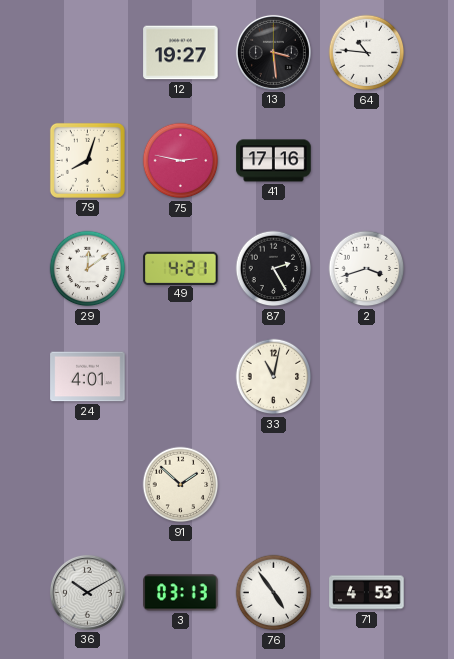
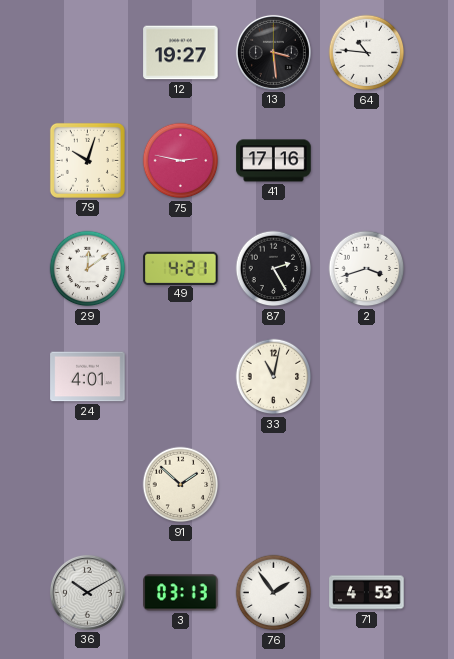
79: 8:03 -> 10:03
76: 4:54 -> 1:54
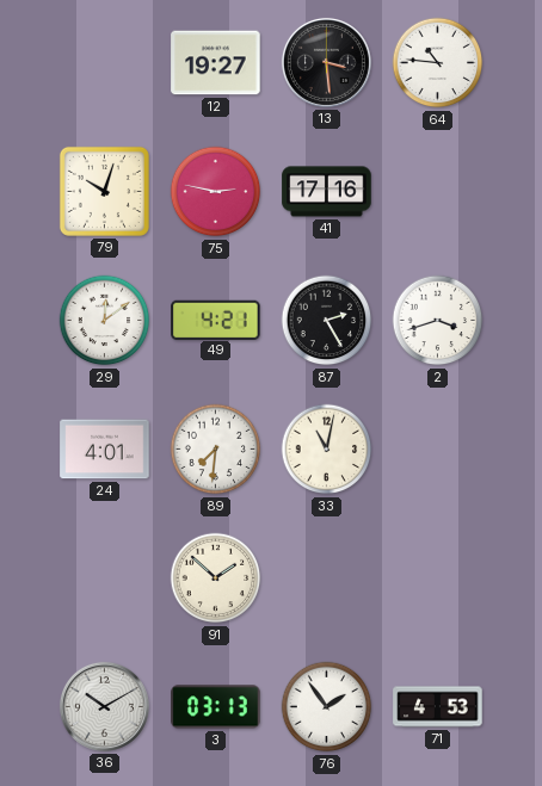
89: none -> 7:31
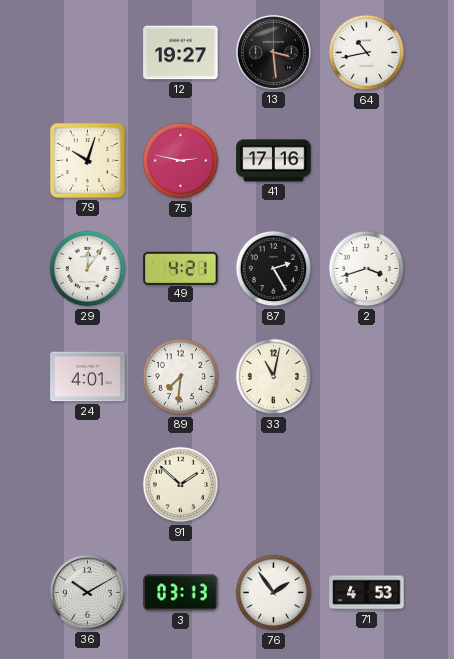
64: 10:46 -> 10:43
29: 12:09 -> 12:06
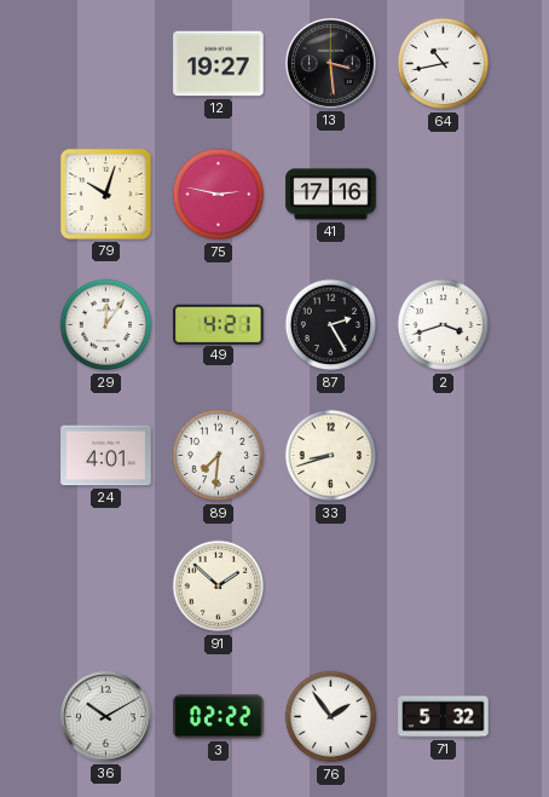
33: 11:02 -> 8:42
3: 03:13 -> 02:22
71: 4:53 -> 5:32
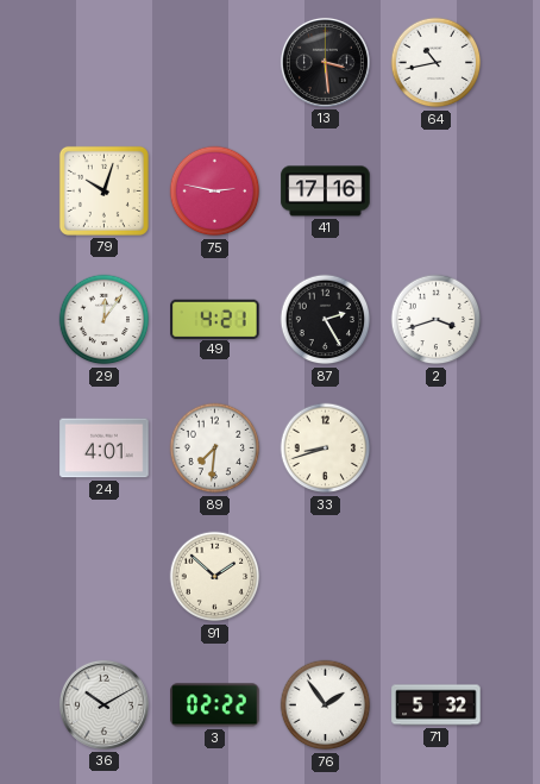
12: 19:27 -> none
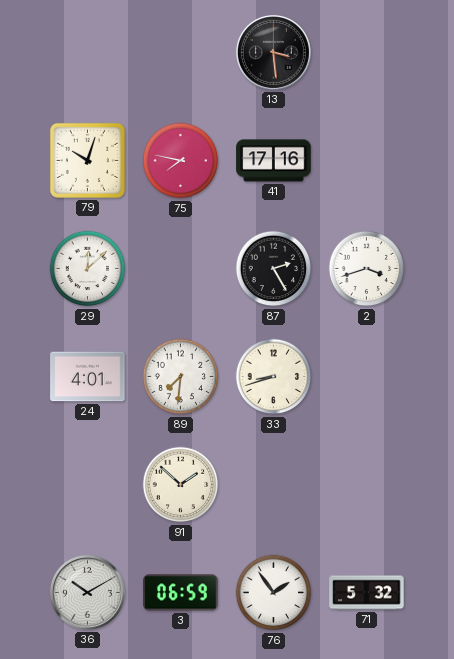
64: 10:43 -> none
75: 2:47 -> 7:47
29: 12:06 -> 12:08
49: 4:21 -> none
3: 02:22 -> 06:59
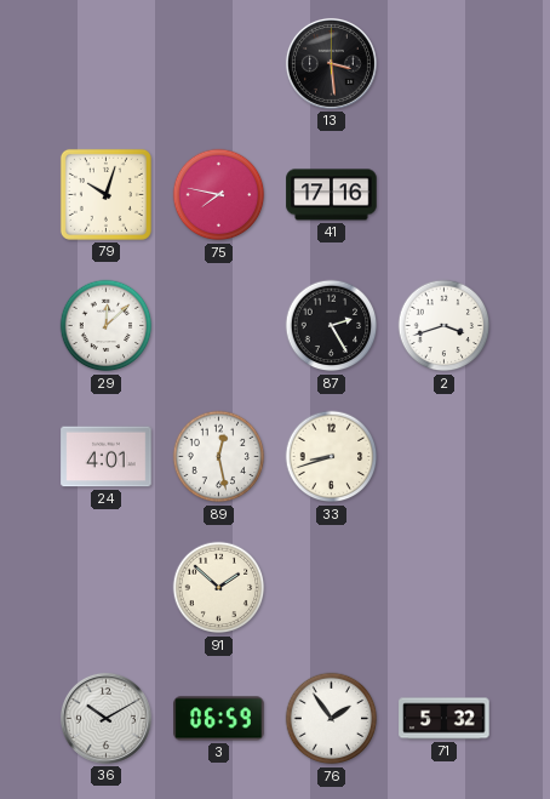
89: 7:31 -> 12:28
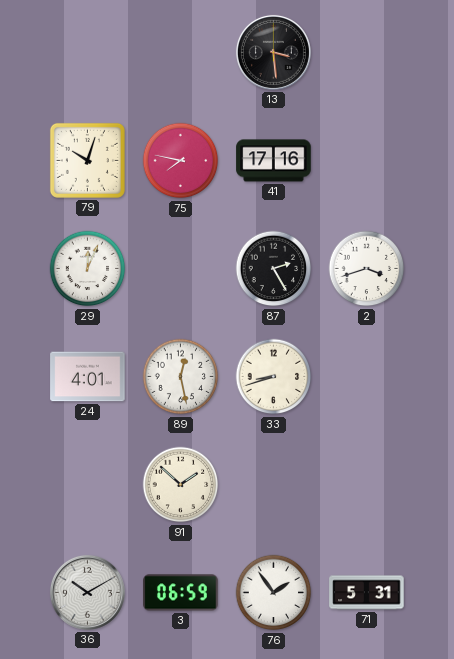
29: 12:08 -> 12:04
71: 5:32 -> 5:31
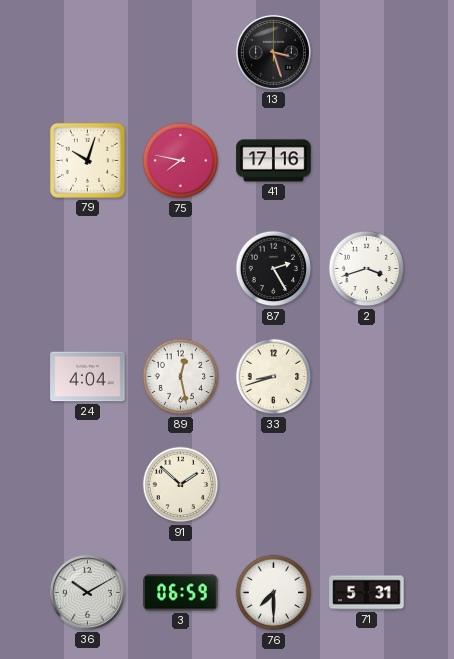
13: 3:29 -> 3:27
29: 12:04 -> none
24: 4:01 -> 4:04
76: 1:54 -> 7:30
